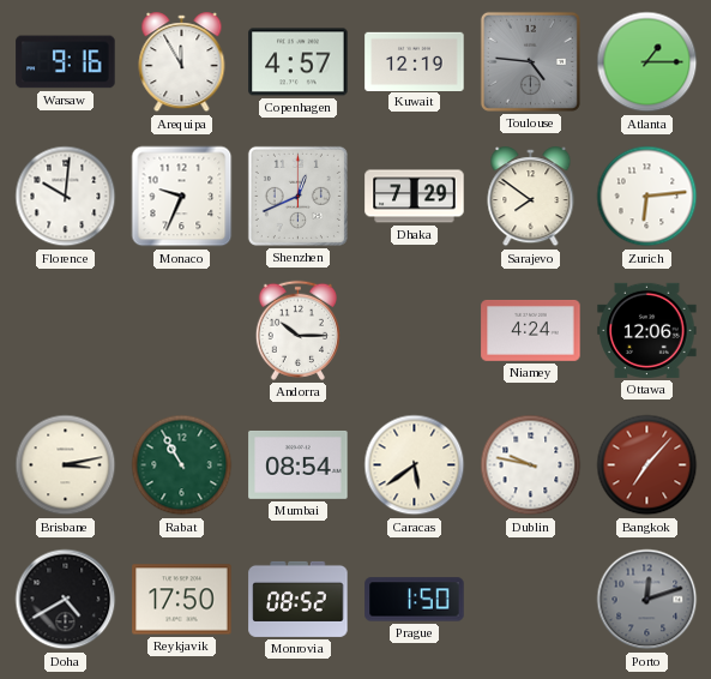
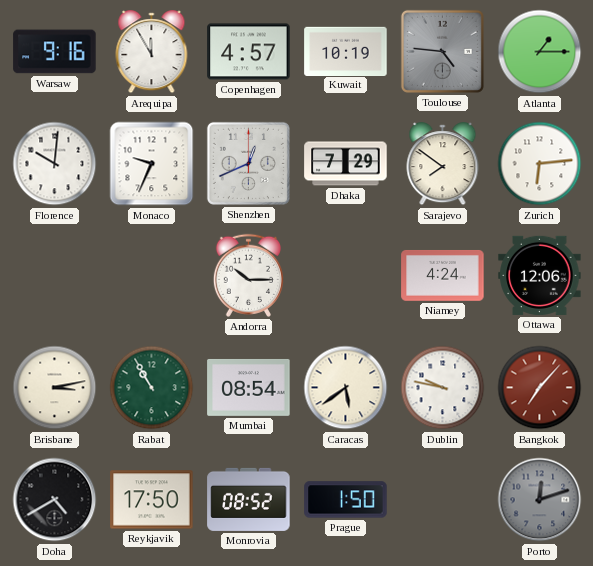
Kuwait: 12:19 -> 10:19
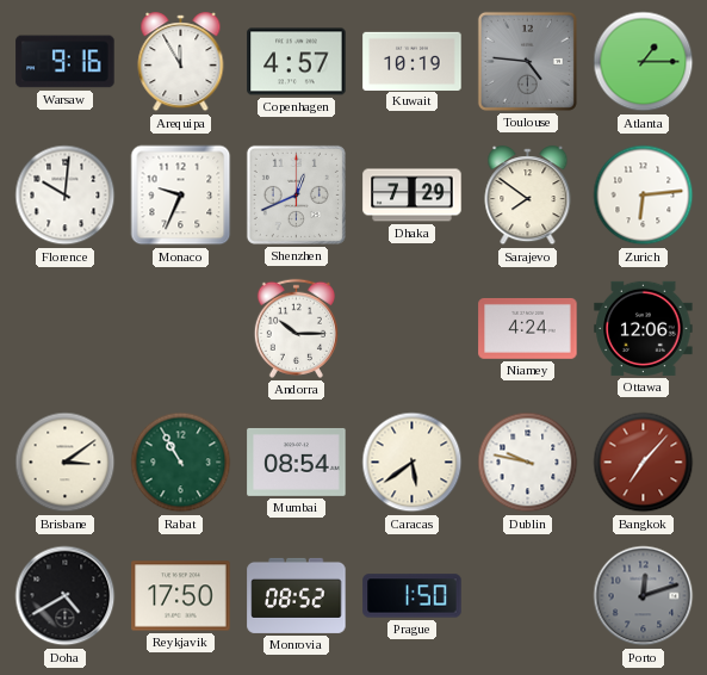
Brisbane: 3:13 -> 3:09
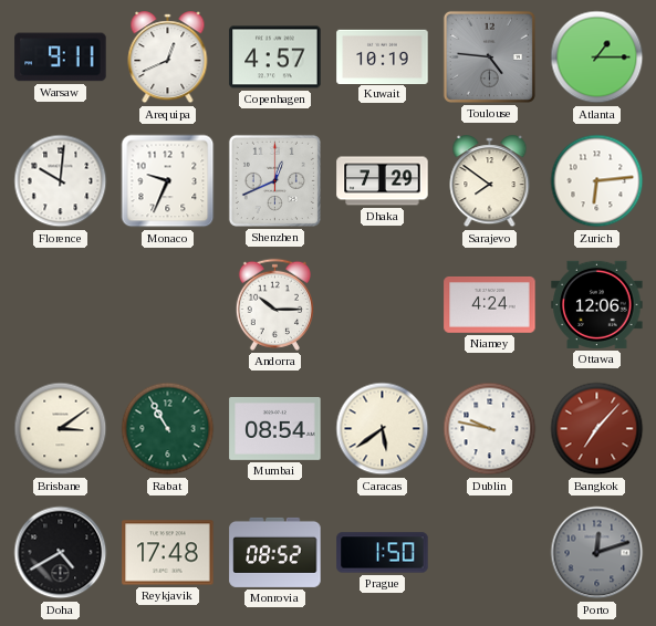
Warsaw: 9:16 -> 9:11
Arequipa: 11:55 -> 12:41
Reykjavik: 17:50 -> 17:48
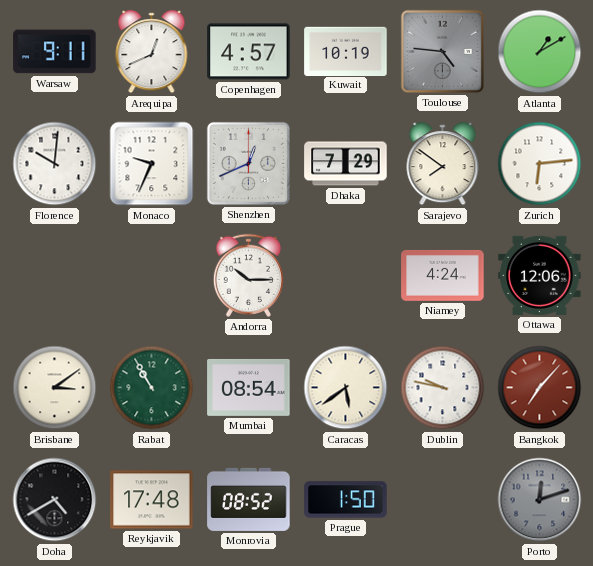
Atlanta: 1:15 -> 1:10
